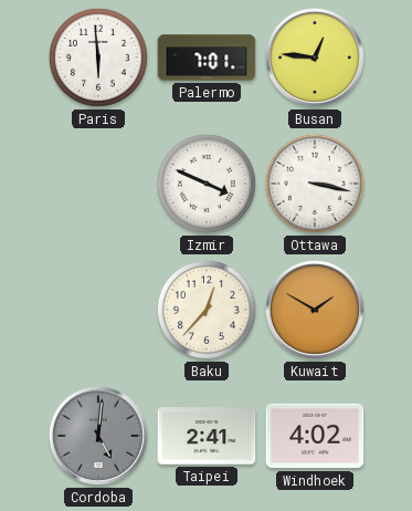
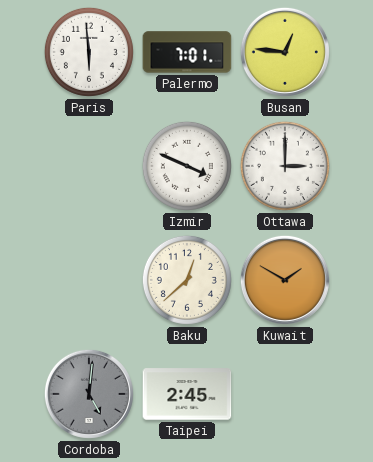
Ottawa: 3:17 -> 3:00
Baku: 12:37 -> 12:38
Taipei: 2:41 -> 2:45
Windhoek: 4:02 -> none
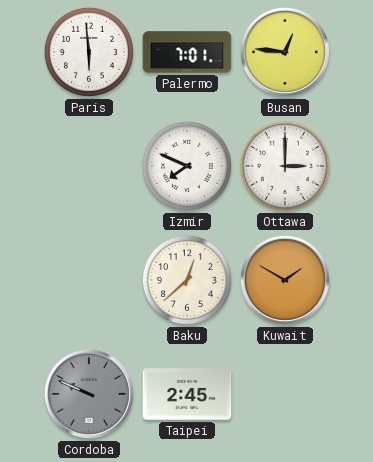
Izmir: 3:49 -> 7:49
Cordoba: 5:01 -> 9:49
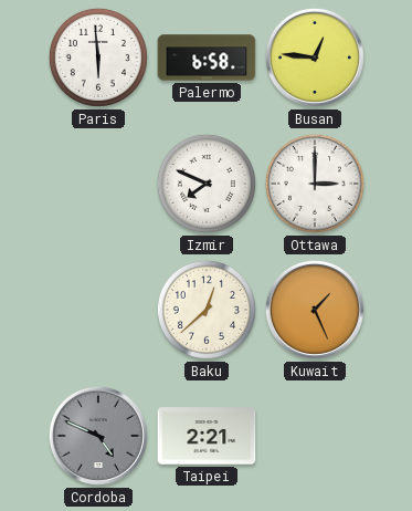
Palermo: 7:01 -> 6:58
Kuwait: 1:50 -> 1:26
Cordoba: 9:49 -> 4:49
Taipei: 2:45 -> 2:21
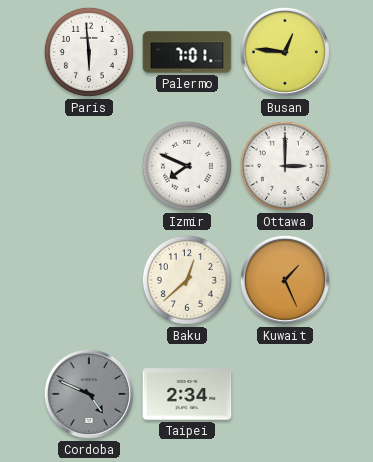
Palermo: 6:58 -> 7:01
Taipei: 2:21 -> 2:34
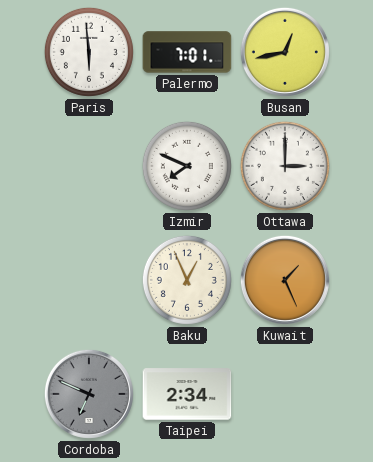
Busan: 12:46 -> 12:43
Baku: 12:38 -> 12:56
Cordoba: 4:49 -> 6:49
